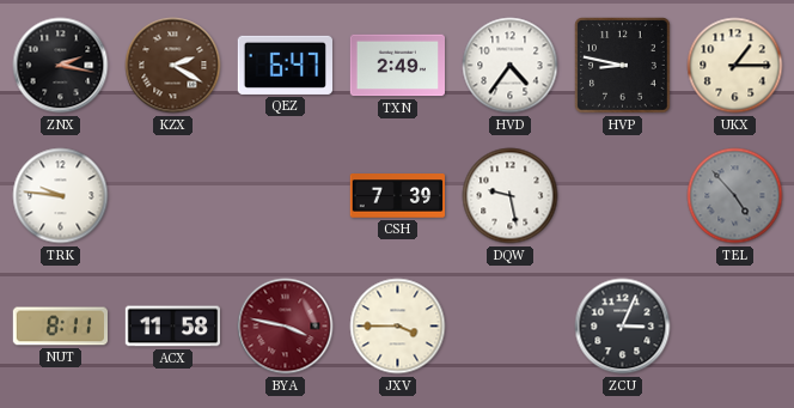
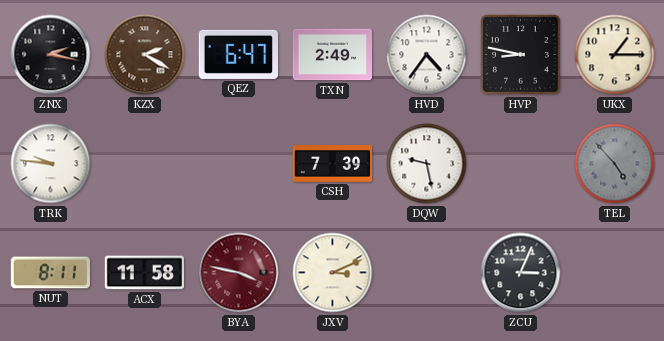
JXV: 3:45 -> 3:11
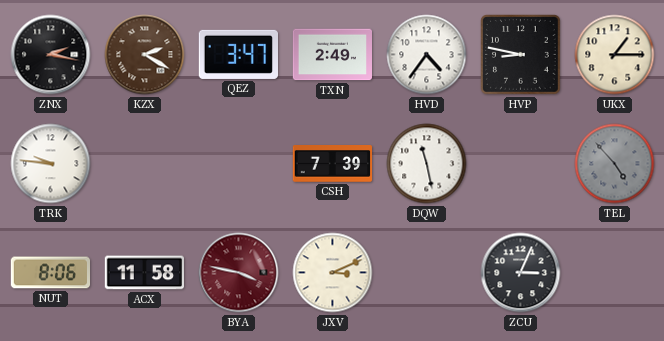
QEZ: 6:47 -> 3:47
DQW: 9:28 -> 11:28
NUT: 8:11 -> 8:06
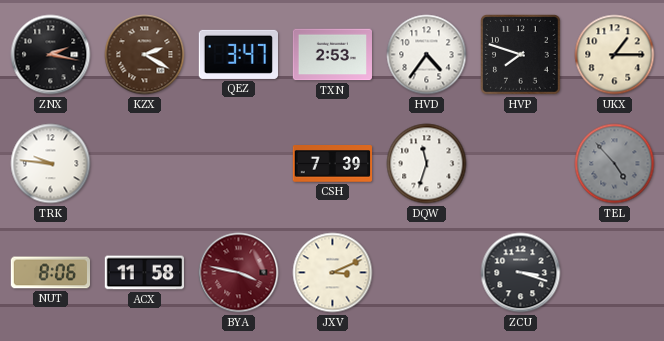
TXN: 2:49 -> 2:53
HVP: 8:47 -> 7:48
DQW: 11:28 -> 11:33
ZCU: 3:04 -> 3:18
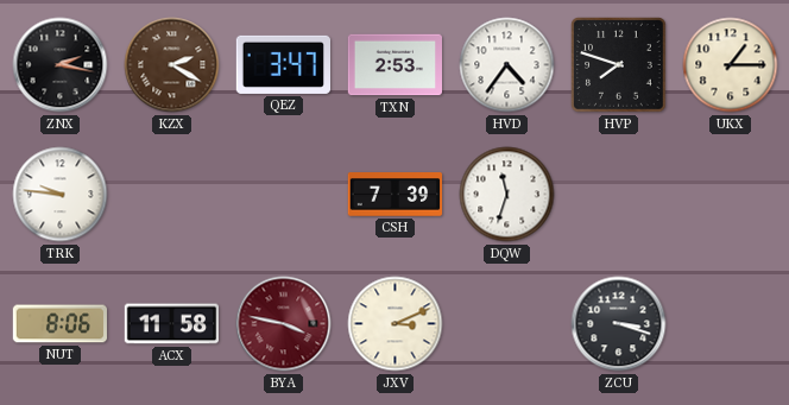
TEL: 4:53 -> none
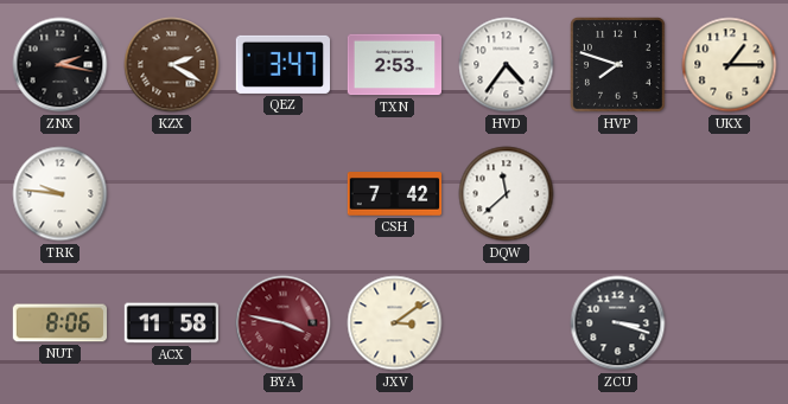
CSH: 7:39 -> 7:42
DQW: 11:33 -> 11:38
JXV: 3:11 -> 3:09
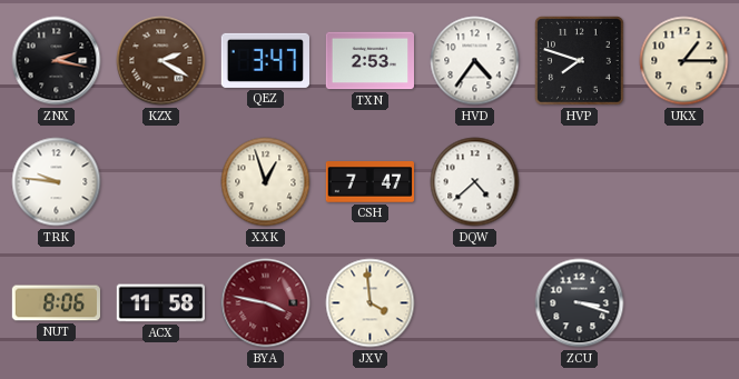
XXK: none -> 12:57
CSH: 7:42 -> 7:47
DQW: 11:38 -> 4:38
JXV: 3:09 -> 3:59
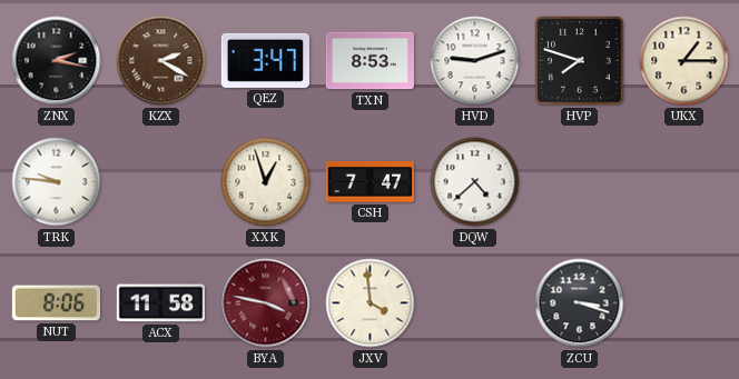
TXN: 2:53 -> 8:53
HVD: 4:36 -> 9:12
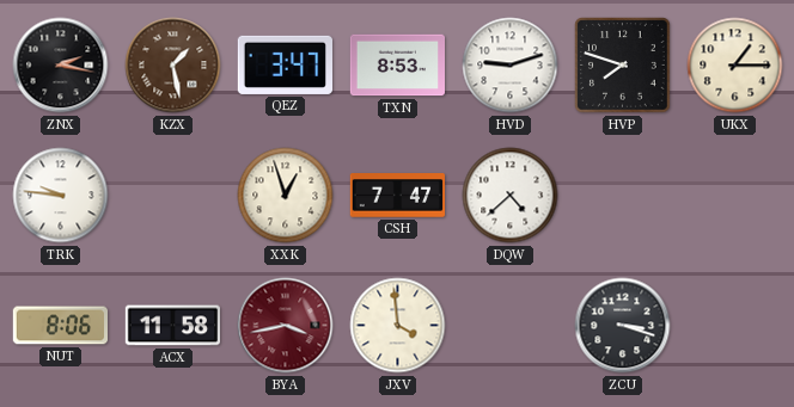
KZX: 2:20 -> 1:28
BYA: 3:47 -> 3:43
